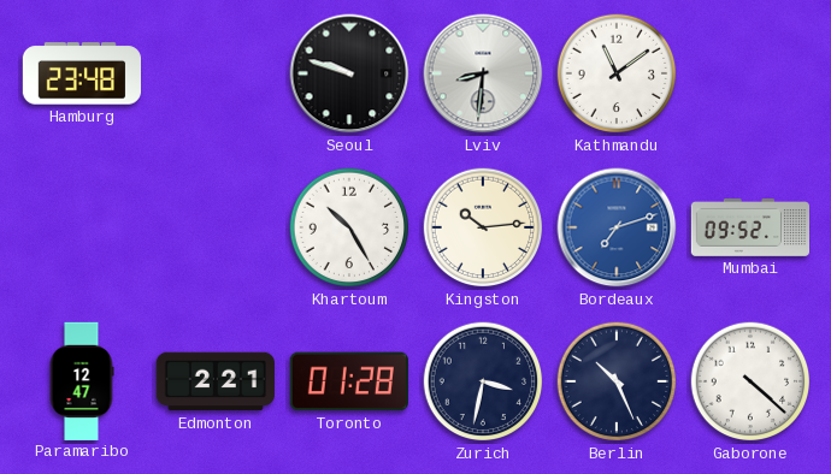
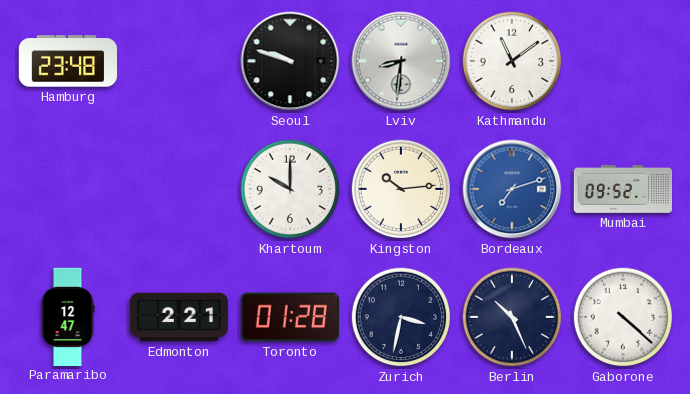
Khartoum: 10:25 -> 10:00
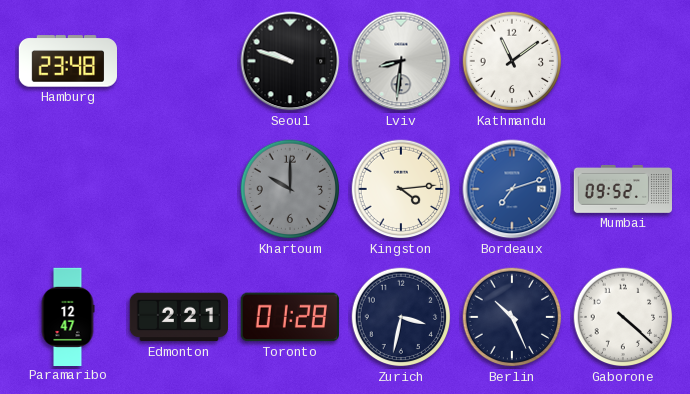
Khartoum dial: white -> grey
Kingston: 10:14 -> 4:14
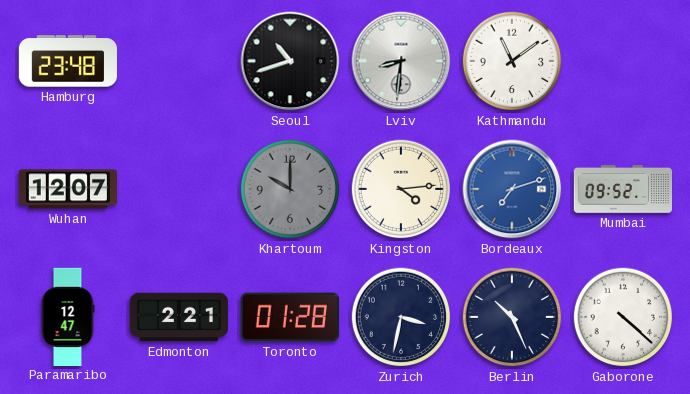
Seoul: 9:48 -> 10:42
Wuhan: none -> 12:07
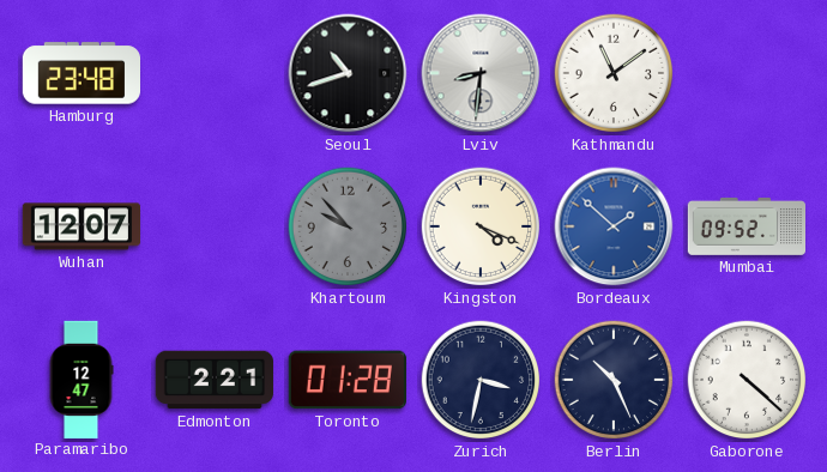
Khartoum: 10:00 -> 9:53
Kingston: 4:14 -> 4:19
Bordeaux: 7:12 -> 1:52
